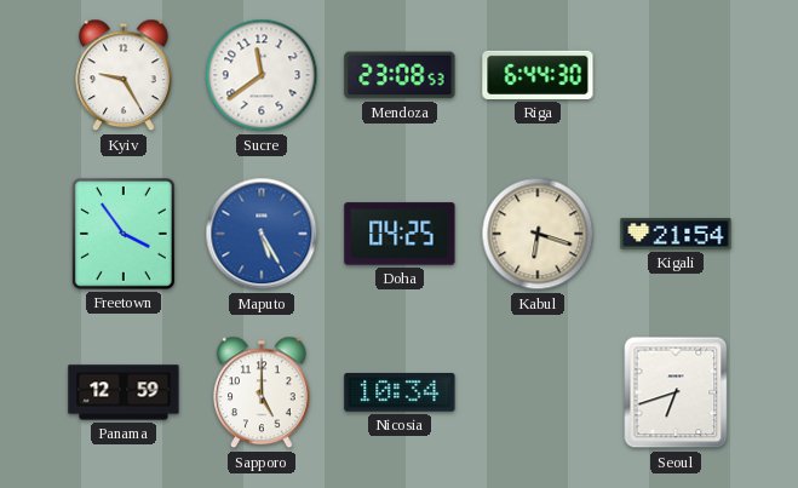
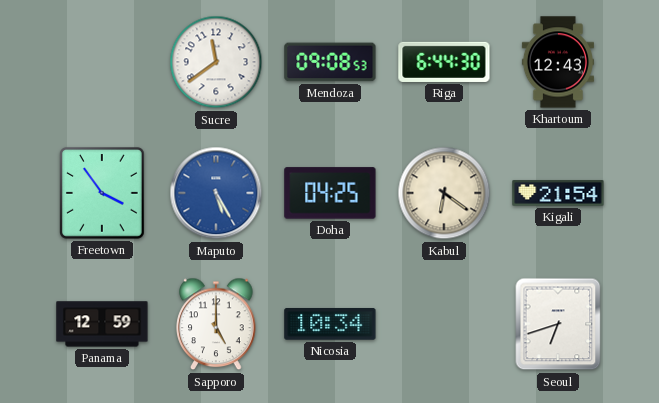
Kyiv: 9:25 -> none
Mendoza: 23:08 -> 09:08
Khartoum: none -> 12:43
Kabul: 6:18 -> 6:21
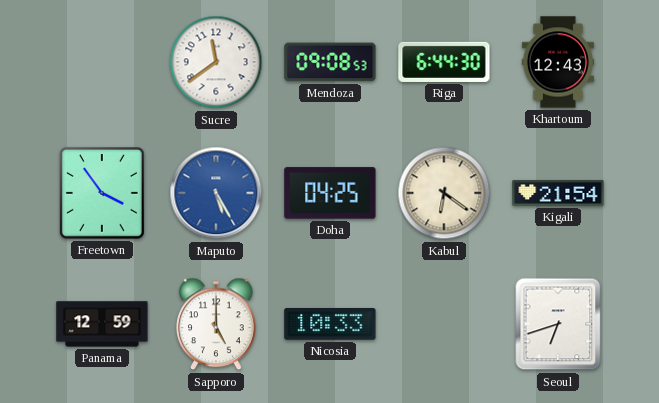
Nicosia: 10:34 -> 10:33
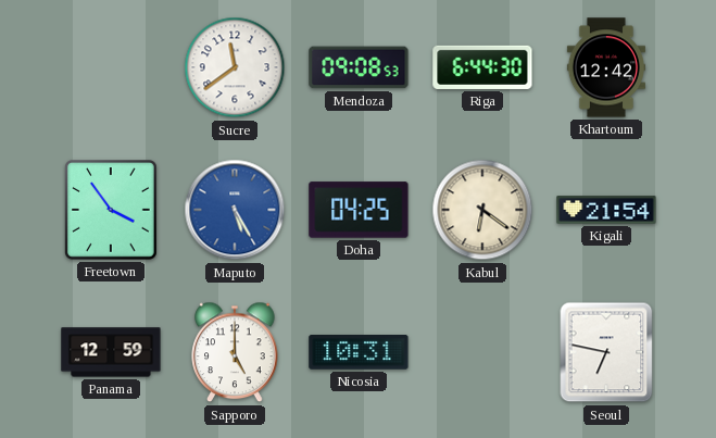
Khartoum: 12:43 -> 12:42
Nicosia: 10:33 -> 10:31
Seoul: 6:42 -> 6:47
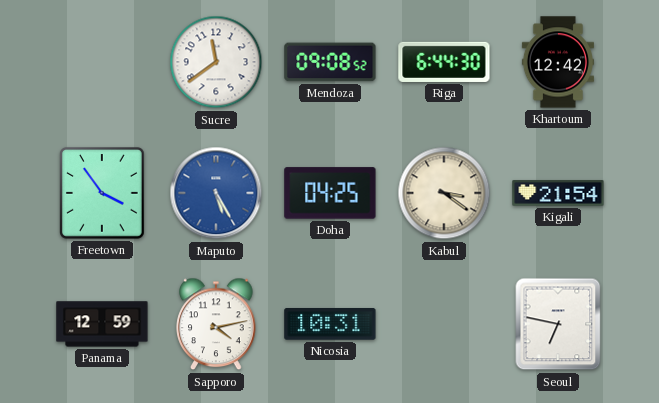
Mendoza: 09:08:53 -> 09:08:52
Kabul: 6:21 -> 3:21
Sapporo: 5:00 -> 4:13
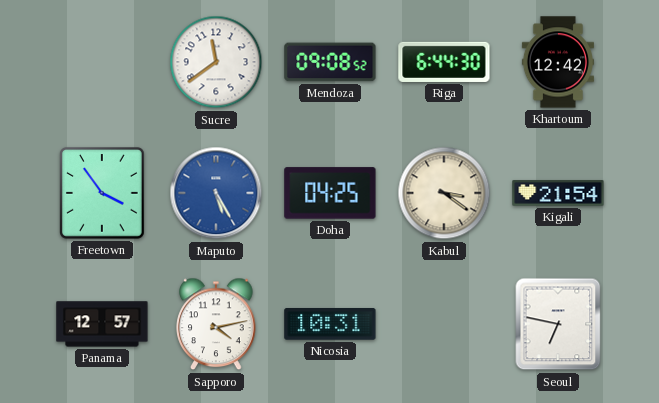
Panama: 12:59 -> 12:57
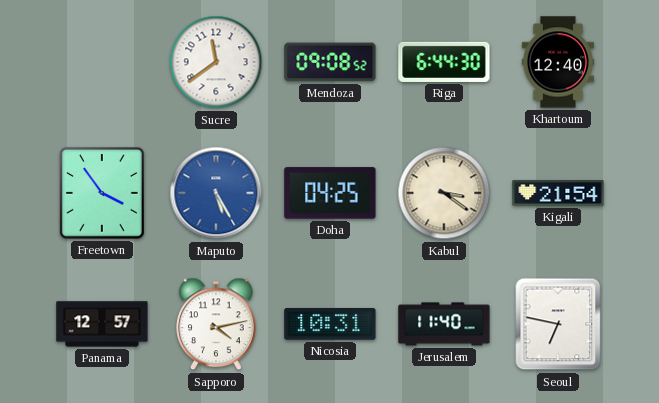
Khartoum: 12:42 -> 12:40
Jerusalem: none -> 11:40
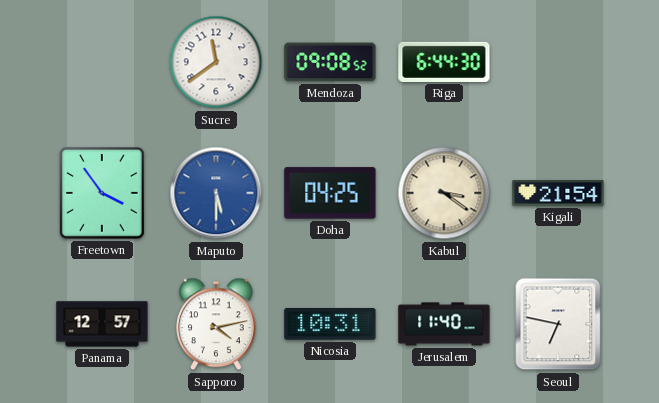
Khartoum: 12:40 -> none
Maputo: 5:25 -> 5:30
